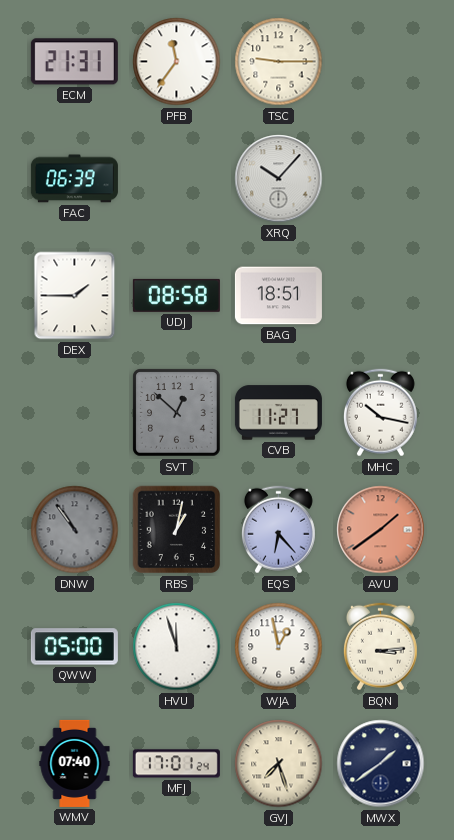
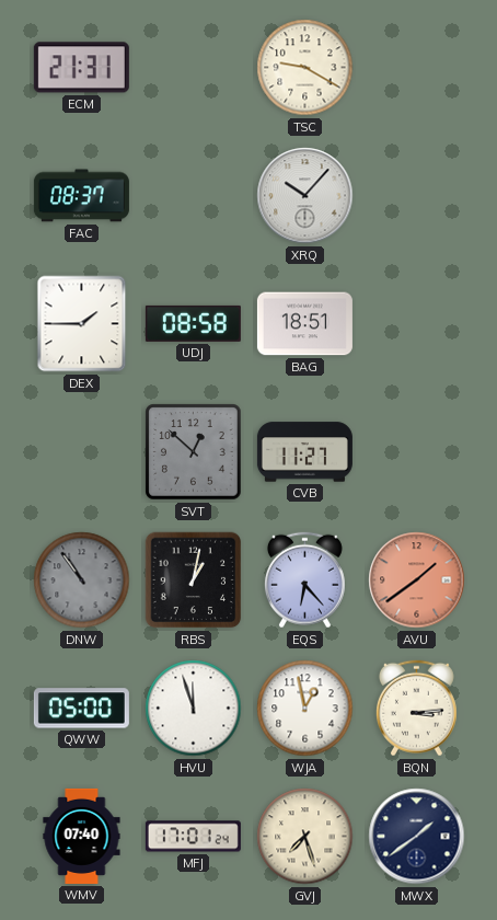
PFB: 11:36 -> none
TSC: 9:15 -> 9:20
FAC: 06:39 -> 08:37
MHC: 10:17 -> none
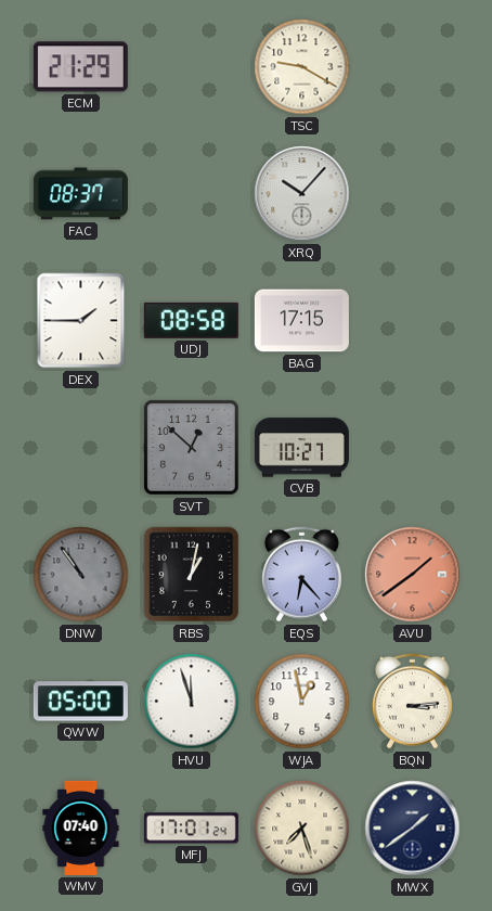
ECM: 21:31 -> 21:29
BAG: 18:51 -> 17:15
CVB: 11:27 -> 10:27
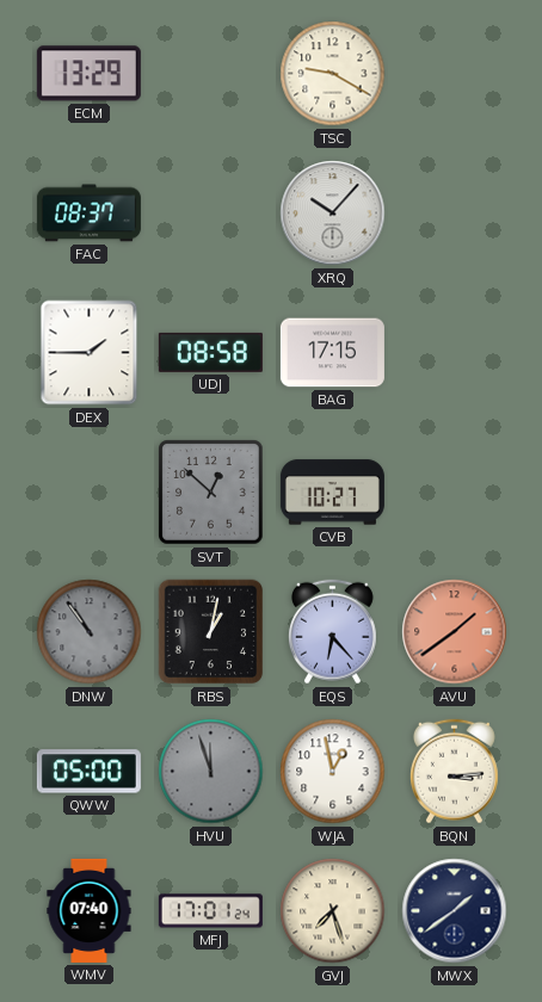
ECM: 21:29 -> 13:29
HVU dial: white -> grey
